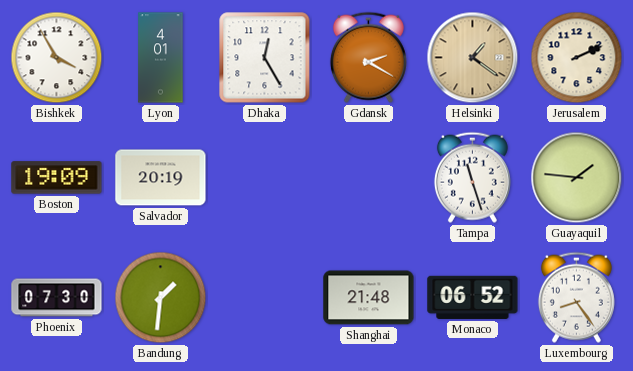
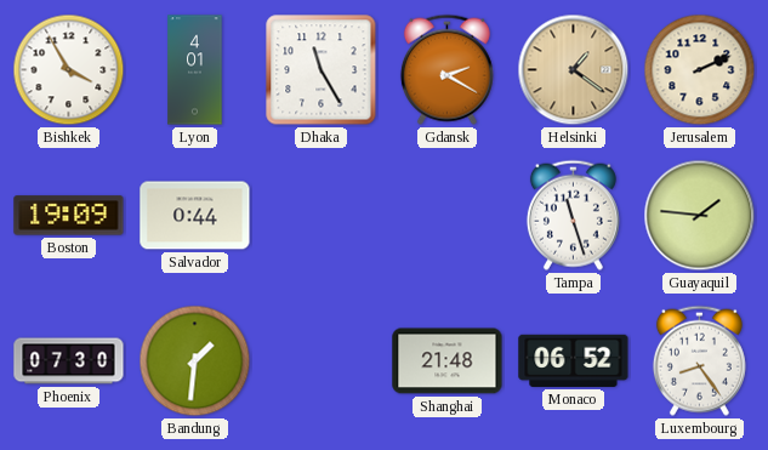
Dhaka: 12:25 -> 11:25
Salvador: 20:19 -> 0:44
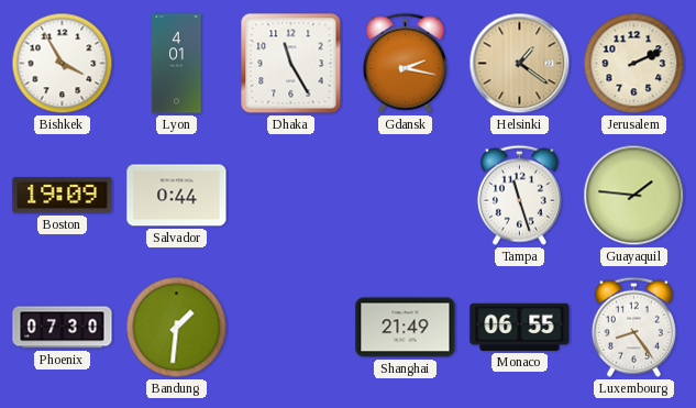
Gdansk: 2:20 -> 2:17
Shanghai: 21:48 -> 21:49
Monaco: 06:52 -> 06:55
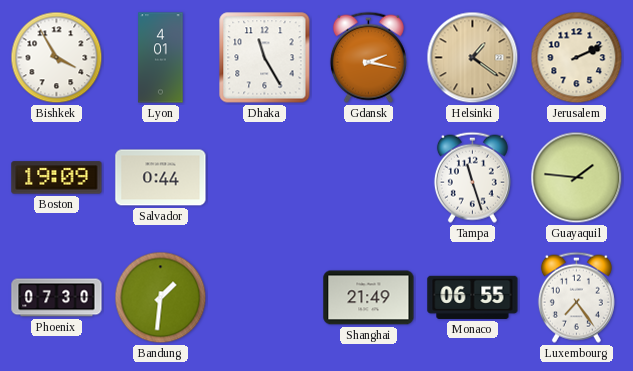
Luxembourg: 8:24 -> 7:24
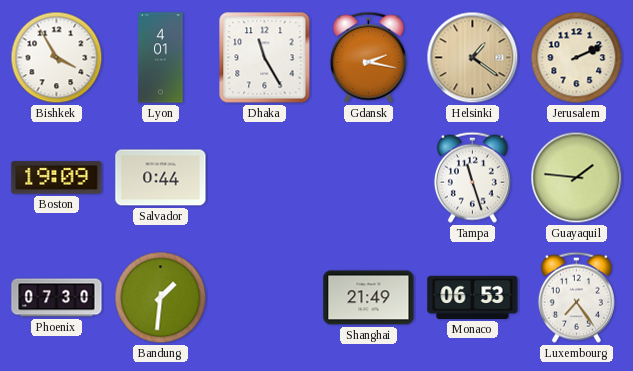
Monaco: 06:55 -> 06:53
